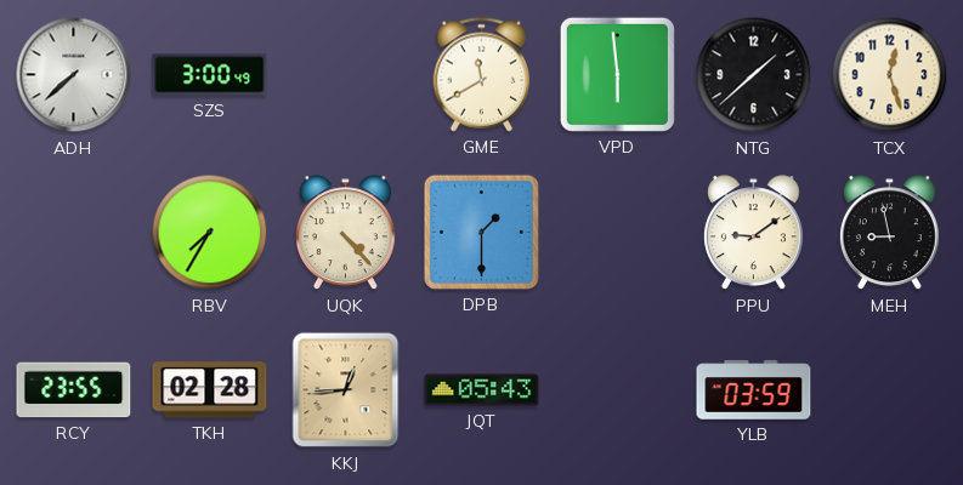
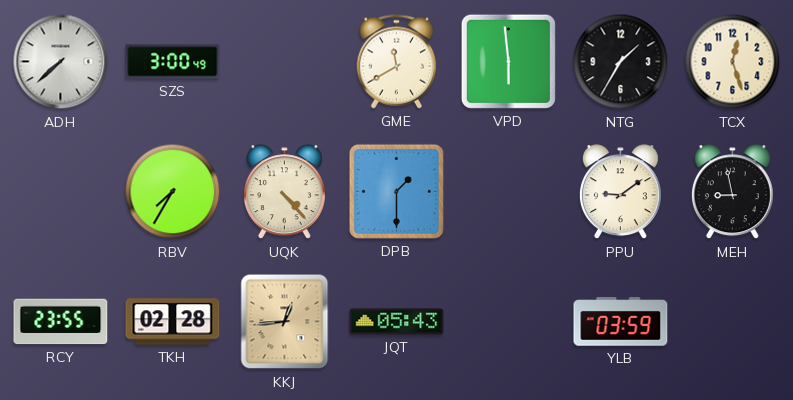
NTG: 1:38 -> 1:35
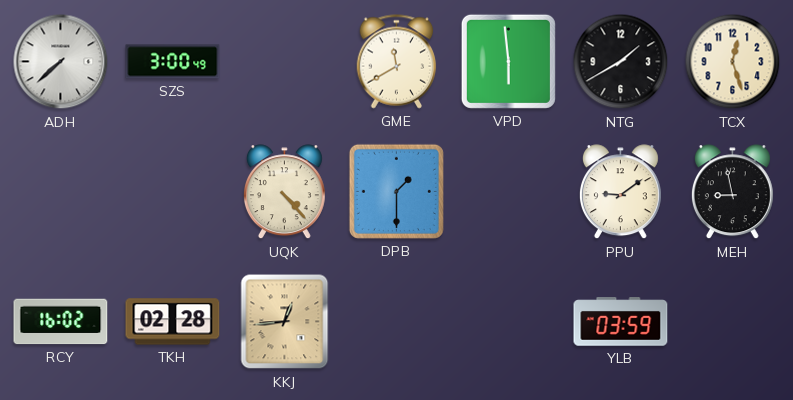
NTG: 1:35 -> 1:40
RBV: 7:35 -> none
RCY: 23:55 -> 16:02
JQT: 05:43 -> none
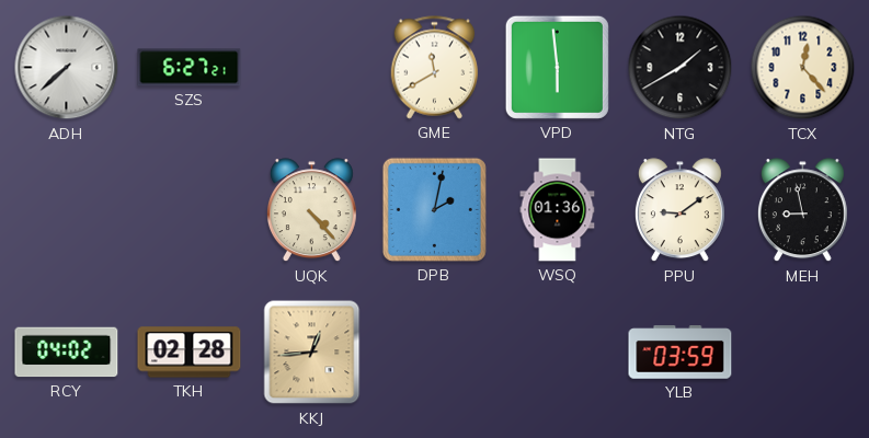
SZS: 3:00 -> 6:27
TCX: 12:27 -> 12:23
DPB: 1:30 -> 2:02
WSQ: none -> 01:36
RCY: 16:02 -> 04:02
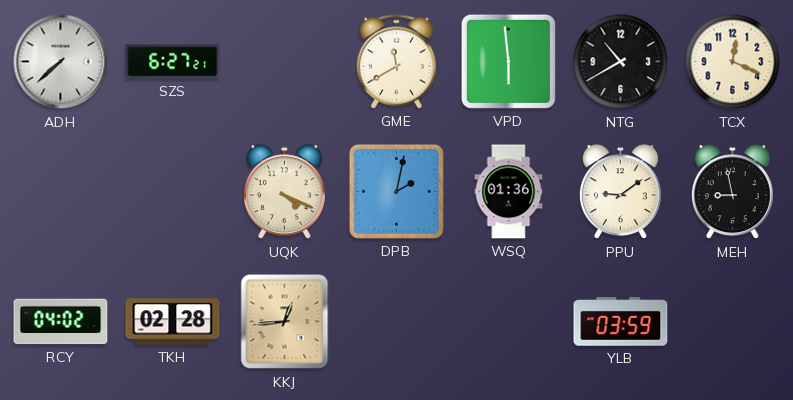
NTG: 1:40 -> 10:40
TCX: 12:23 -> 12:19
UQK: 4:23 -> 4:19
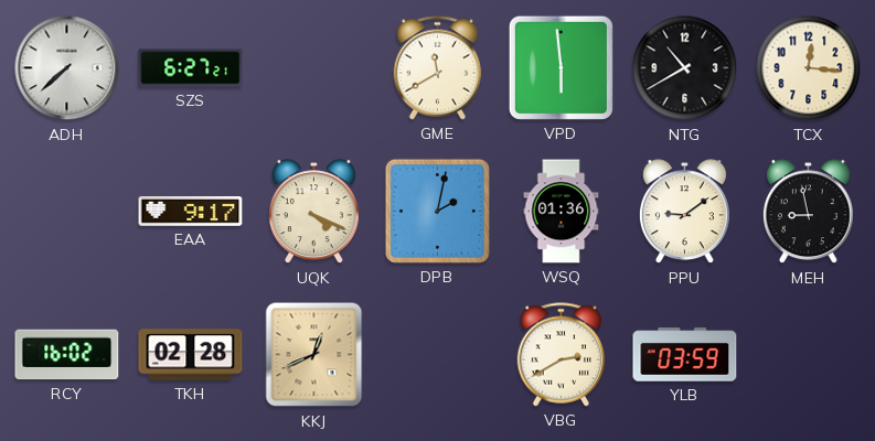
TCX: 12:19 -> 12:16
EAA: none -> 9:17
RCY: 04:02 -> 16:02
KKJ: 12:44 -> 12:41
VBG: none -> 2:40
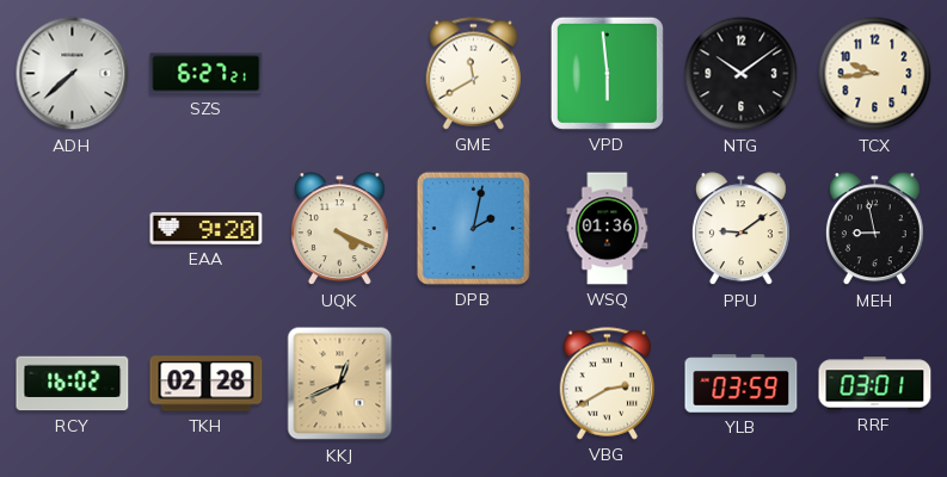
NTG: 10:40 -> 10:09
TCX: 12:16 -> 9:44
EAA: 9:17 -> 9:20
RRF: none -> 03:01
